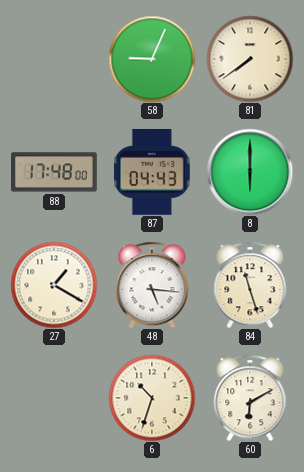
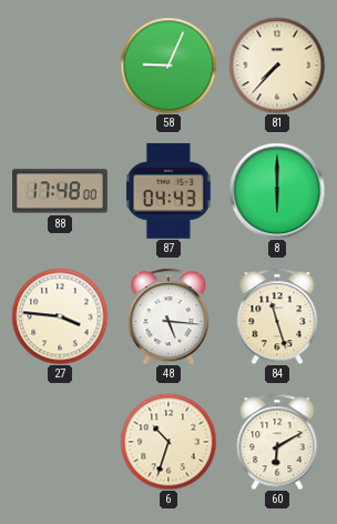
81: 7:39 -> 7:37
27: 1:20 -> 3:46
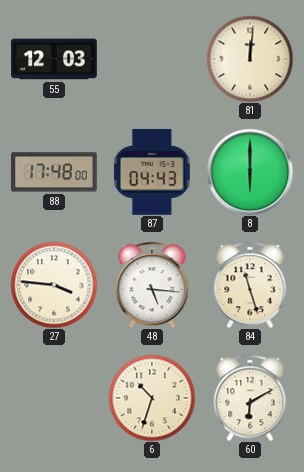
55: none -> 12:03
58: 9:04 -> none
81: 7:37 -> 12:01
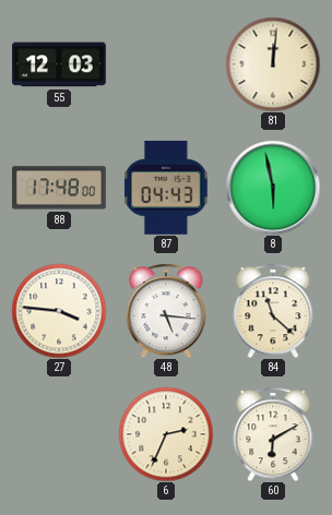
8: 6:00 -> 5:58
84: 11:27 -> 11:22
6: 10:33 -> 2:34
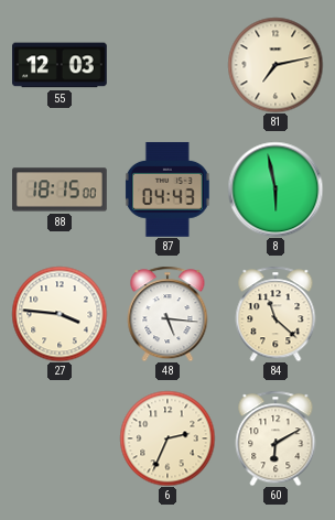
81: 12:01 -> 7:13
88: 17:48 -> 18:15
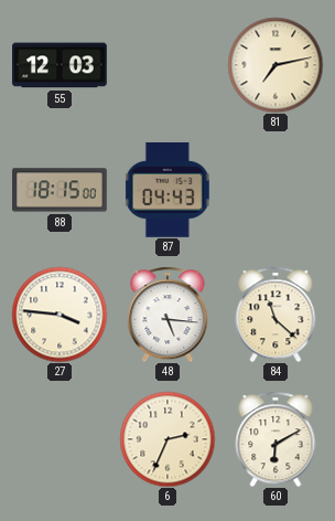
8: 5:58 -> none
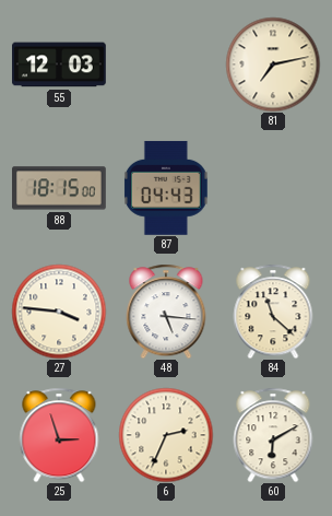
25: none -> 2:57
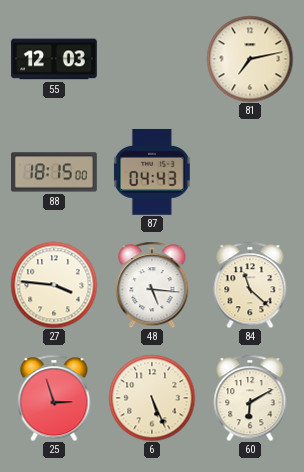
6: 2:34 -> 5:26
